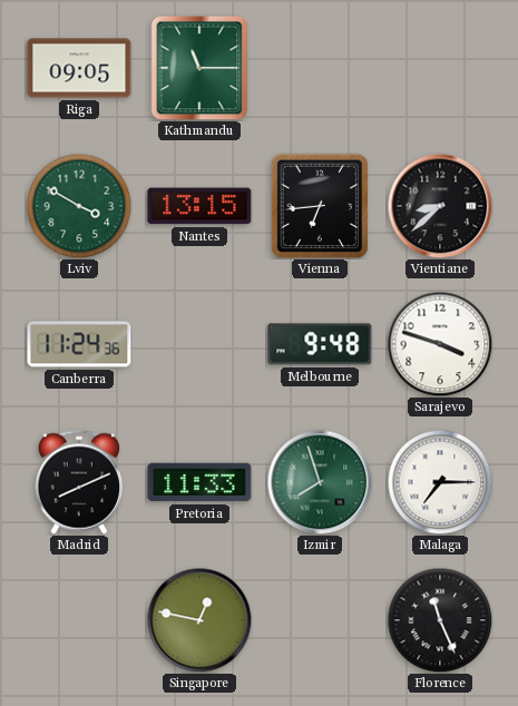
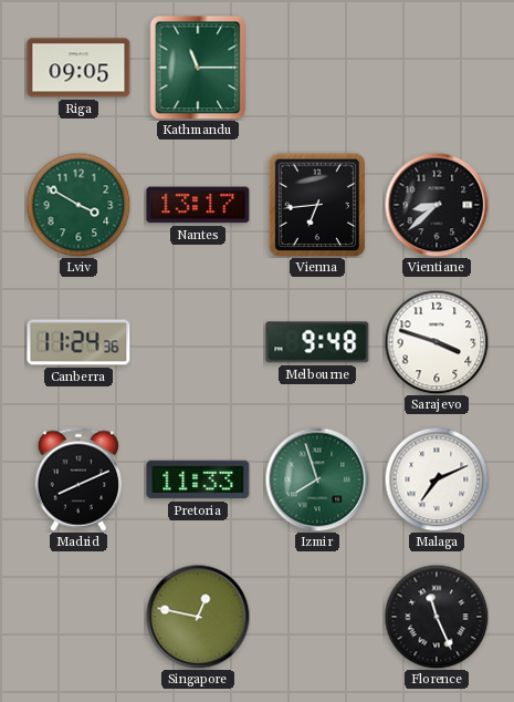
Nantes: 13:15 -> 13:17
Malaga: 7:15 -> 7:11
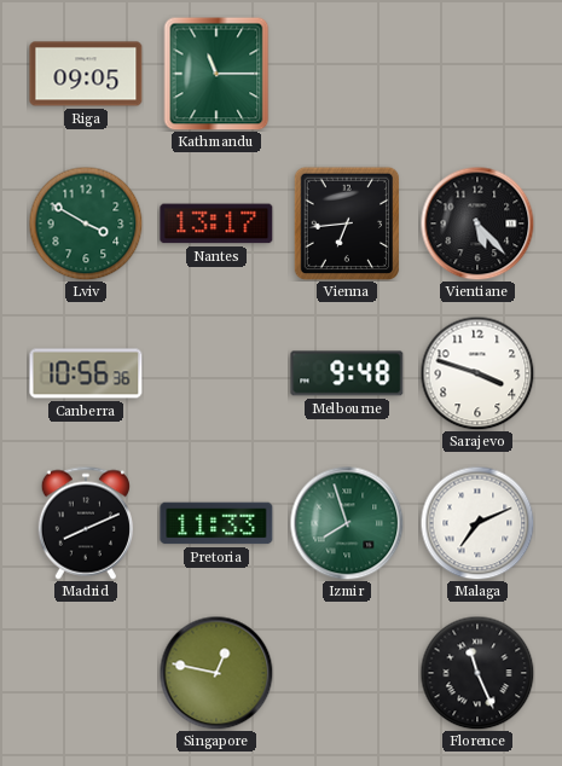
Vientiane: 8:38 -> 5:23
Canberra: 11:24 -> 10:56
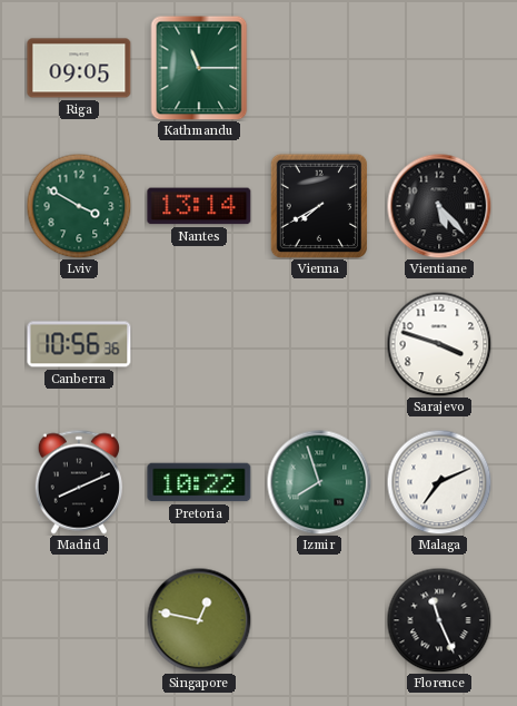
Nantes: 13:17 -> 13:14
Vienna: 6:44 -> 7:40
Melbourne: 9:48 -> none
Pretoria: 11:33 -> 10:22
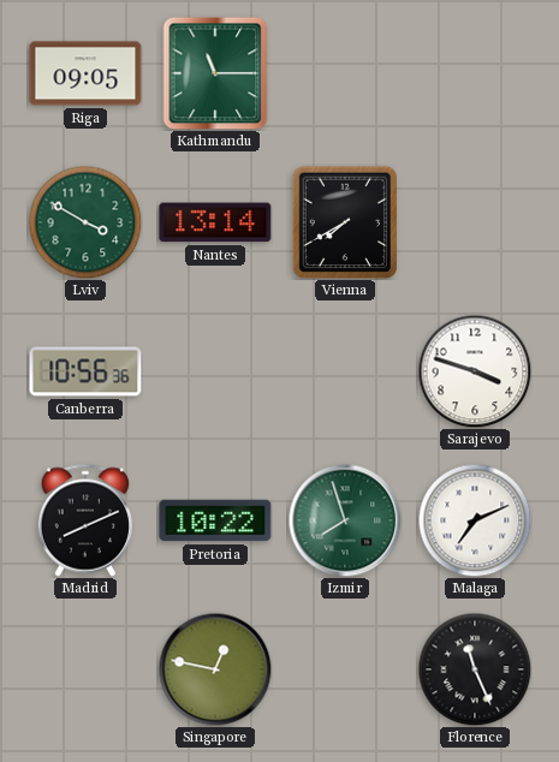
Vientiane: 5:23 -> none
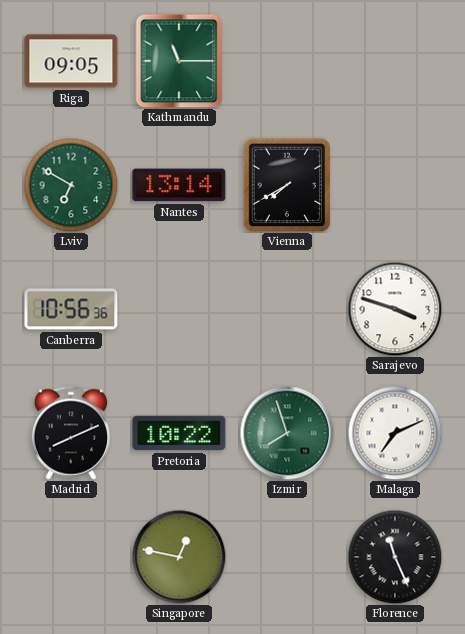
Lviv: 3:50 -> 6:50
